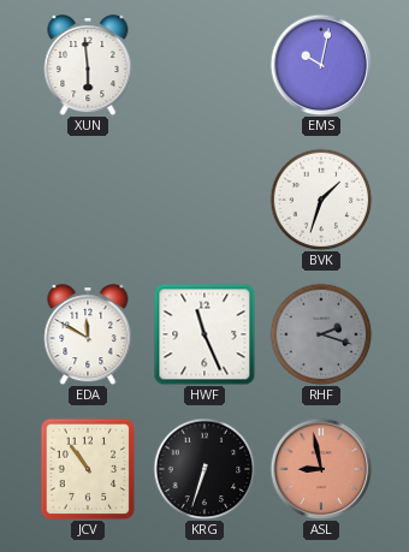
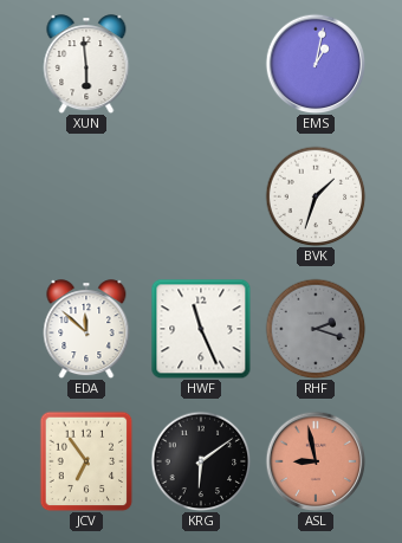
EMS: 10:02 -> 1:02
EDA: 11:50 -> 11:52
JCV: 10:54 -> 6:54
KRG: 6:33 -> 6:09
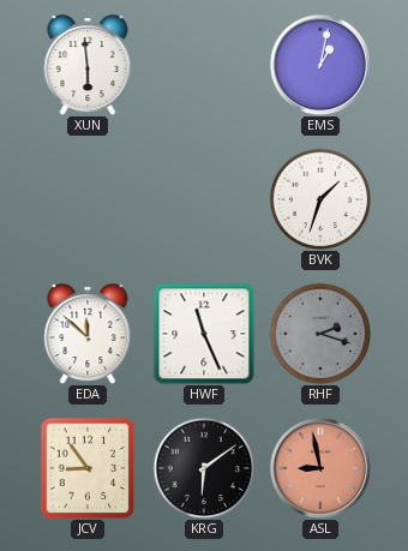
JCV: 6:54 -> 8:54
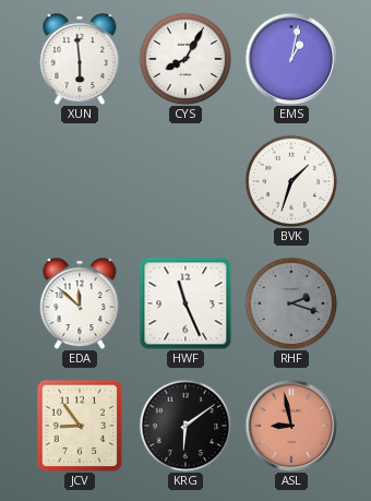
CYS: none -> 8:05
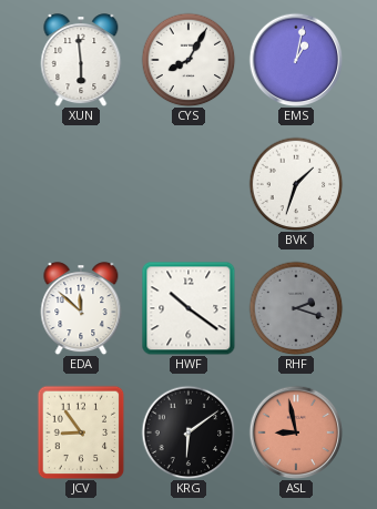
HWF: 11:26 -> 10:21
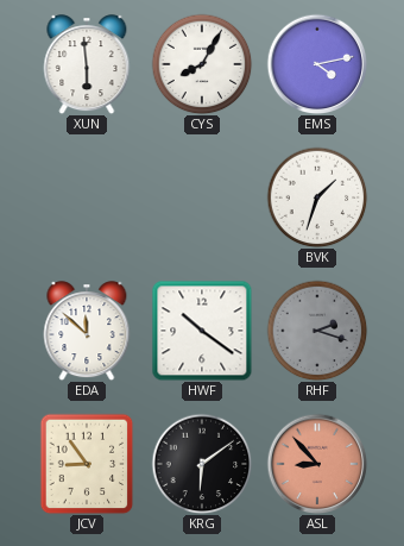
EMS: 1:02 -> 4:13
ASL: 8:58 -> 8:53
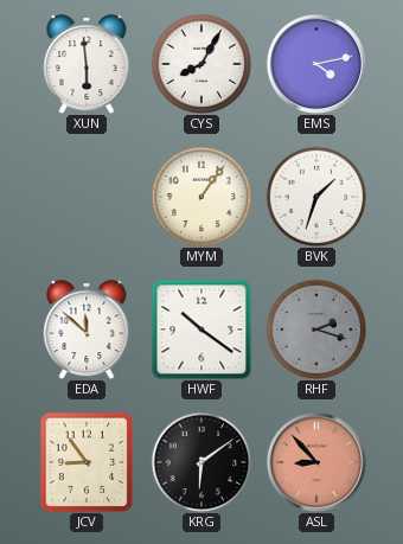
MYM: none -> 1:06
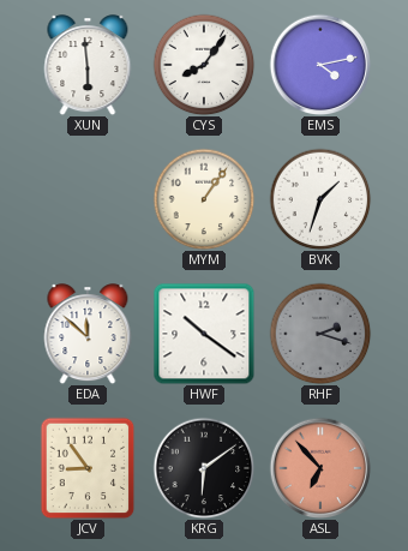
CYS: 8:05 -> 8:06
ASL: 8:53 -> 6:53
